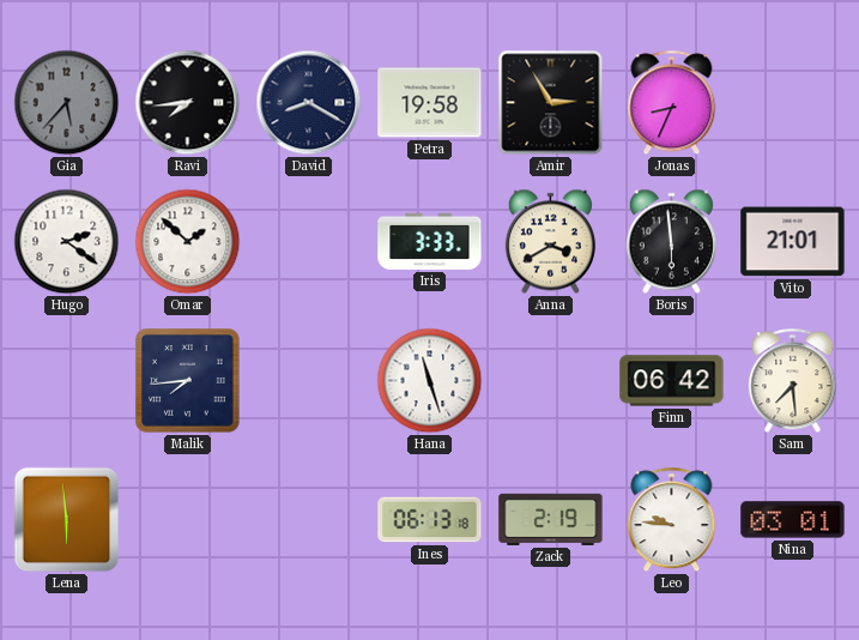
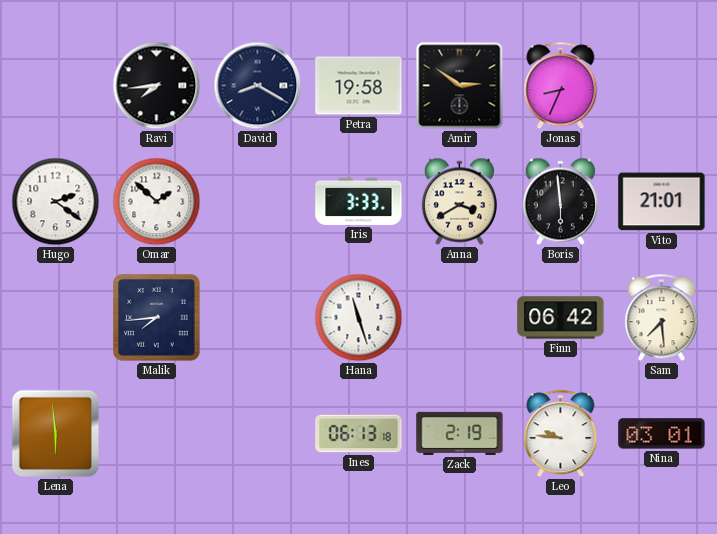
Gia: 5:37 -> none
Amir: 2:55 -> 2:51
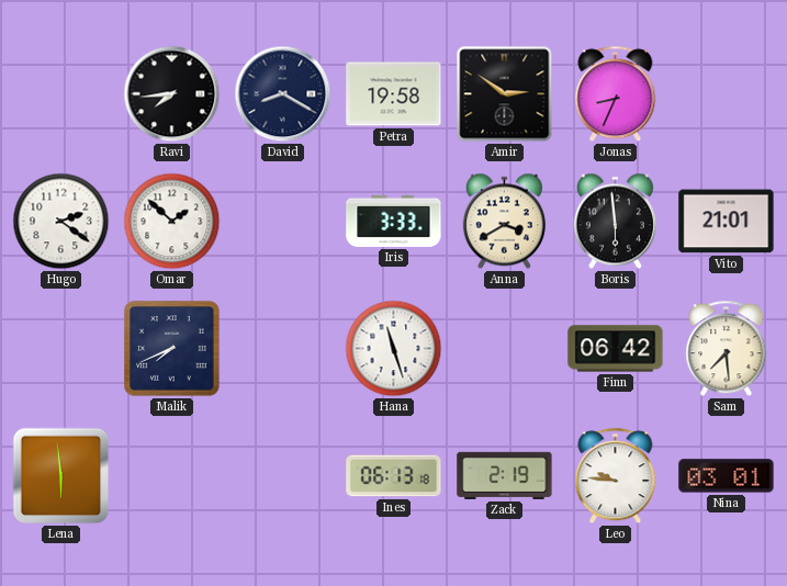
Malik: 7:44 -> 7:41
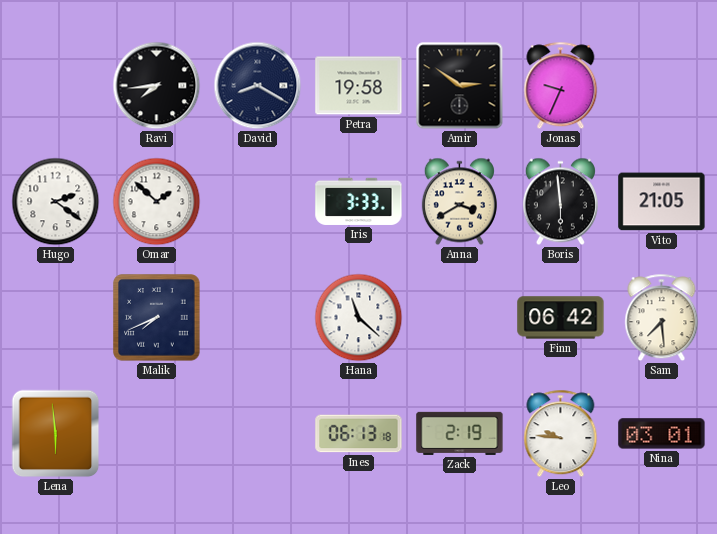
Jonas: 8:34 -> 9:34
Vito: 21:01 -> 21:05
Hana: 11:27 -> 11:22
